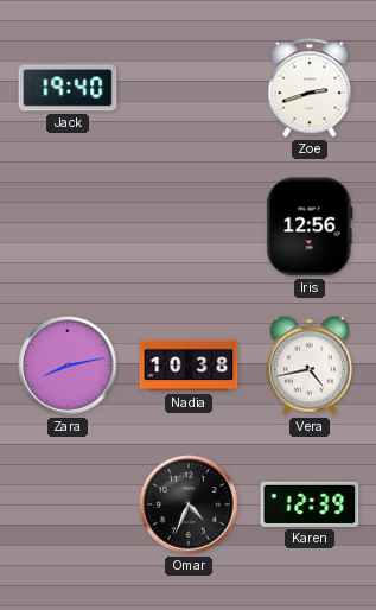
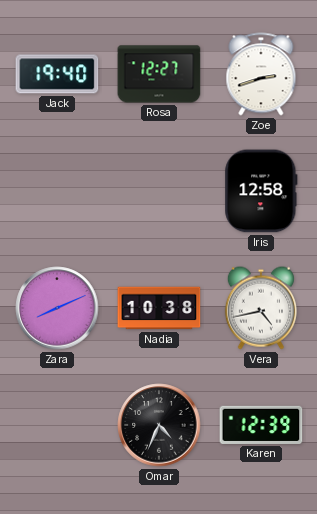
Rosa: none -> 12:27
Iris: 12:56 -> 12:58
Zara: 8:13 -> 8:11
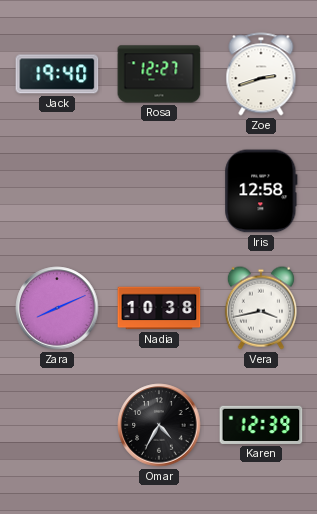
Vera: 4:43 -> 3:43
Omar: 4:34 -> 4:35
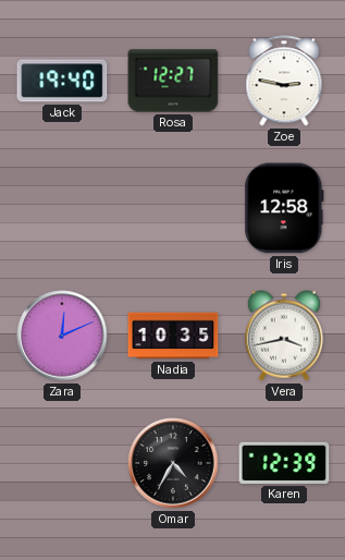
Zoe: 2:42 -> 2:47
Zara: 8:11 -> 12:11
Nadia: 10:38 -> 10:35
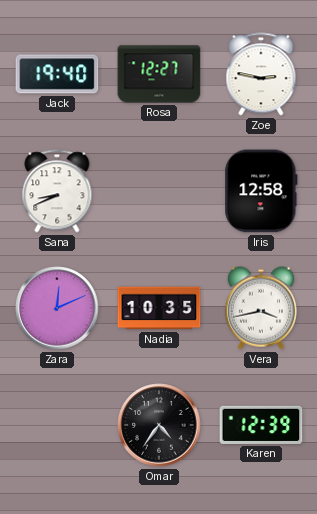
Sana: none -> 8:41
Omar: 4:35 -> 4:36
